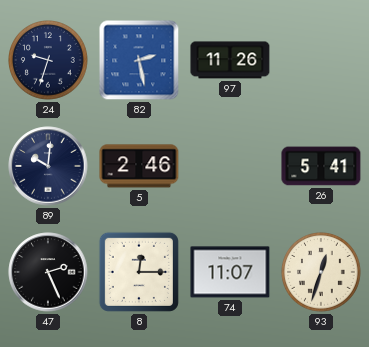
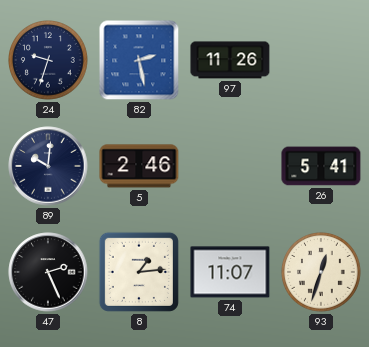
8: 12:15 -> 1:14
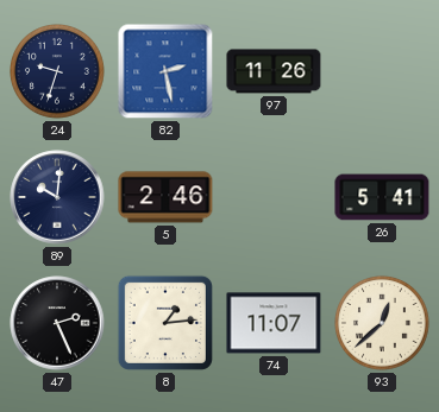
93: 12:33 -> 12:38
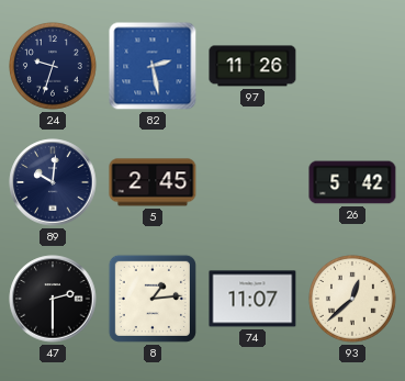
5: 2:46 -> 2:45
26: 5:41 -> 5:42
47: 2:26 -> 2:30
